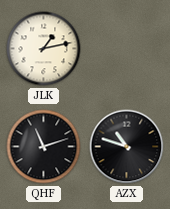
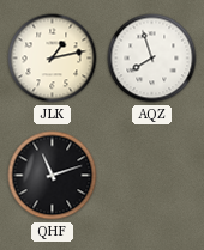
AQZ: none -> 7:57
AZX: 10:48 -> none
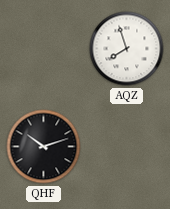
JLK: 1:13 -> none
QHF: 11:12 -> 10:12
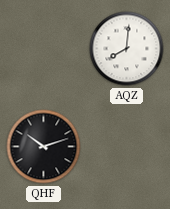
AQZ: 7:57 -> 8:01
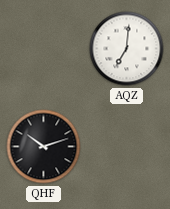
AQZ: 8:01 -> 7:01
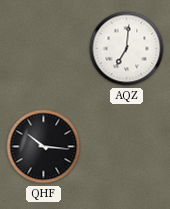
QHF: 10:12 -> 10:16
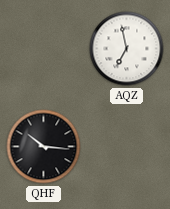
AQZ: 7:01 -> 6:58
